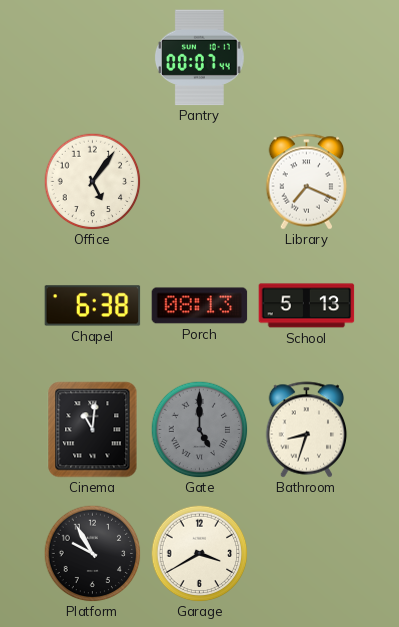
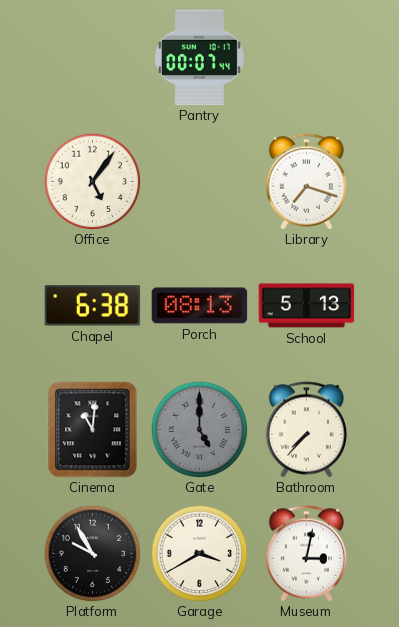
Library: 7:19 -> 7:18
Bathroom: 8:33 -> 7:37
Museum: none -> 3:02
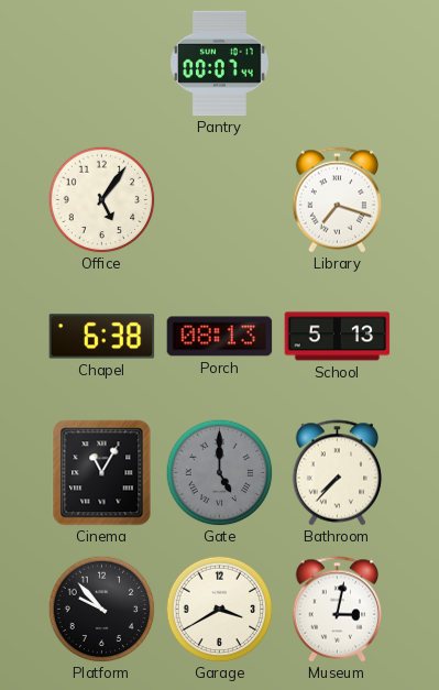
Cinema: 11:01 -> 11:05
Platform: 9:55 -> 9:53
